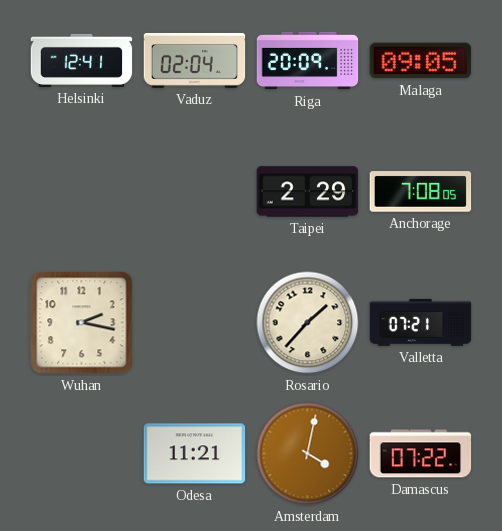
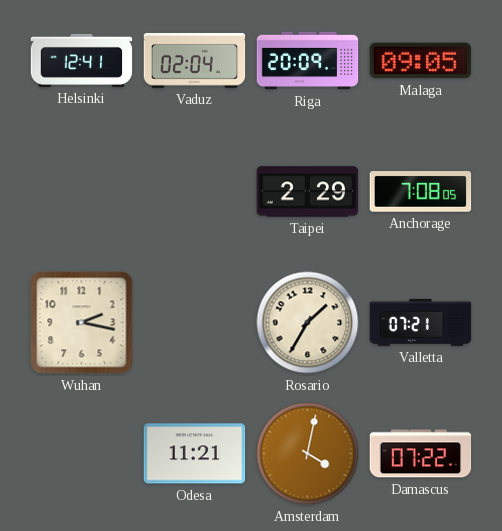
Rosario: 1:37 -> 1:35
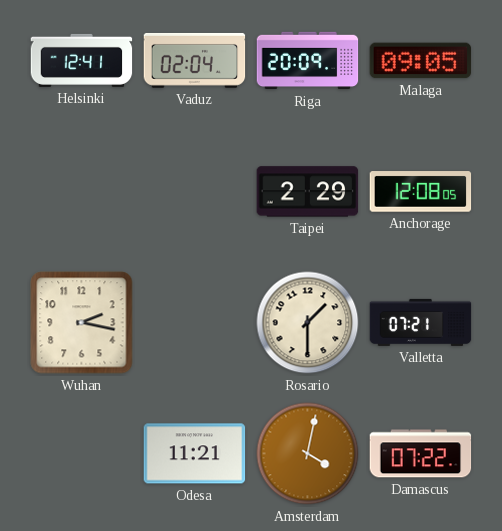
Anchorage: 7:08 -> 12:08
Rosario: 1:35 -> 1:30
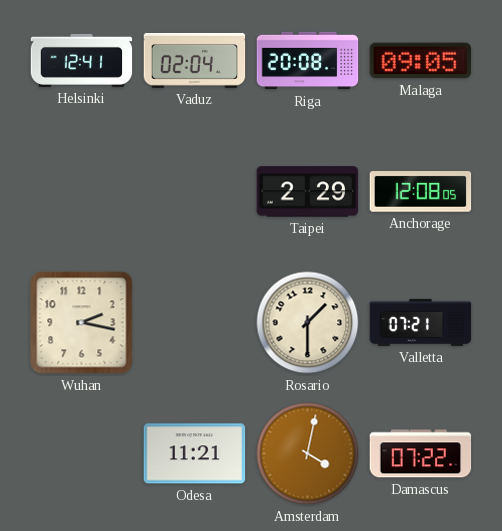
Riga: 20:09 -> 20:08
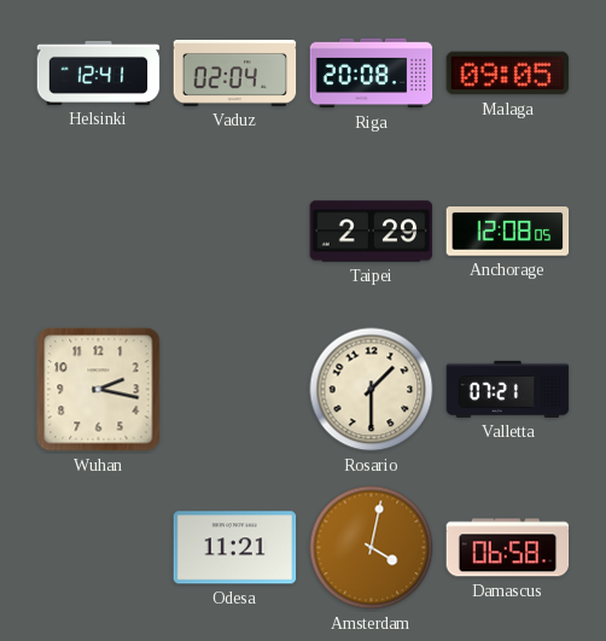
Damascus: 07:22 -> 06:58
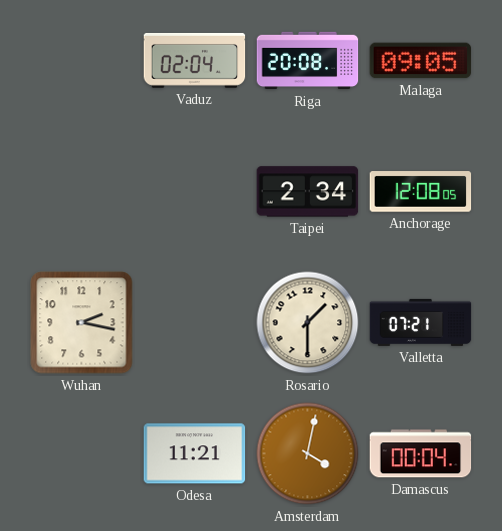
Helsinki: 12:41 -> none
Taipei: 2:29 -> 2:34
Damascus: 06:58 -> 00:04
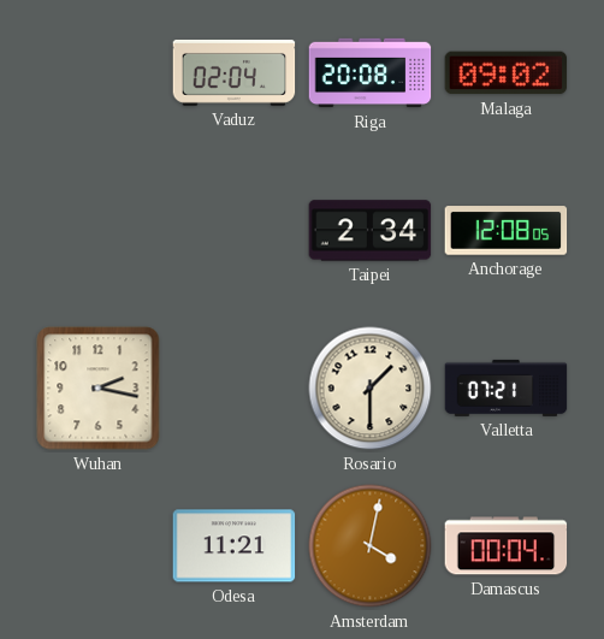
Malaga: 09:05 -> 09:02
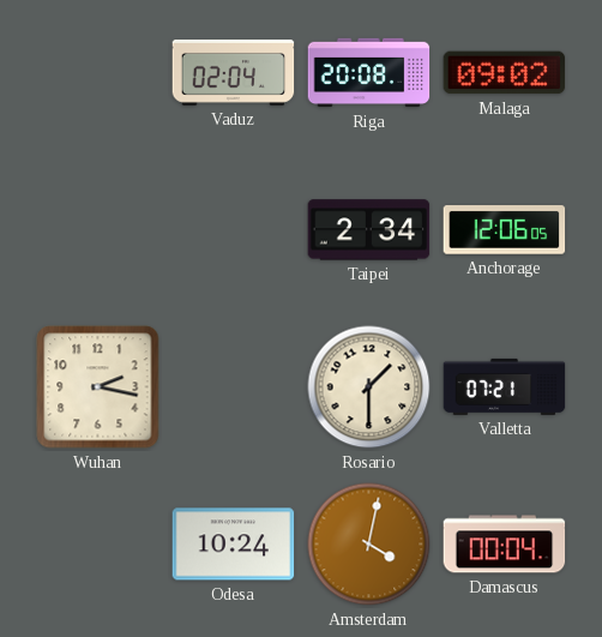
Anchorage: 12:08 -> 12:06
Odesa: 11:21 -> 10:24
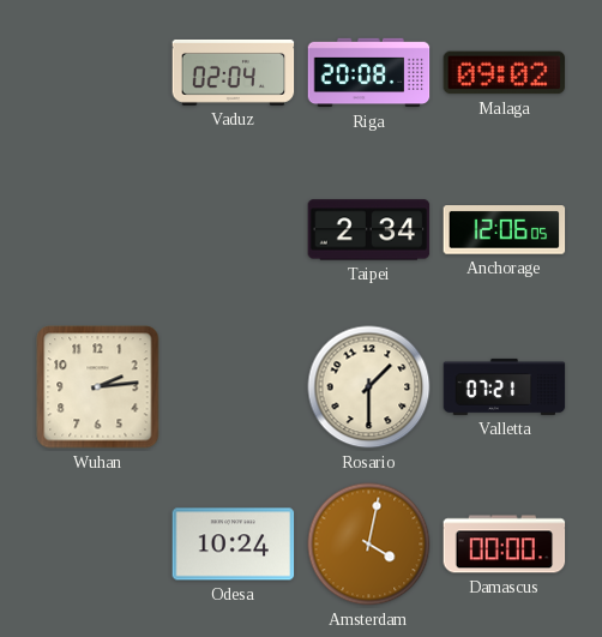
Wuhan: 2:17 -> 2:14
Damascus: 00:04 -> 00:00
